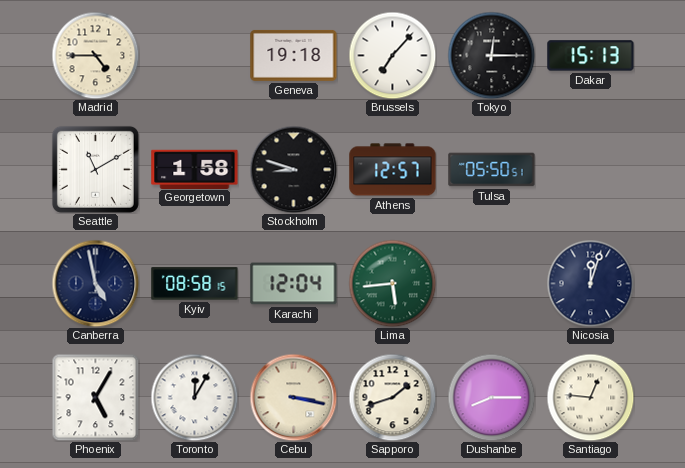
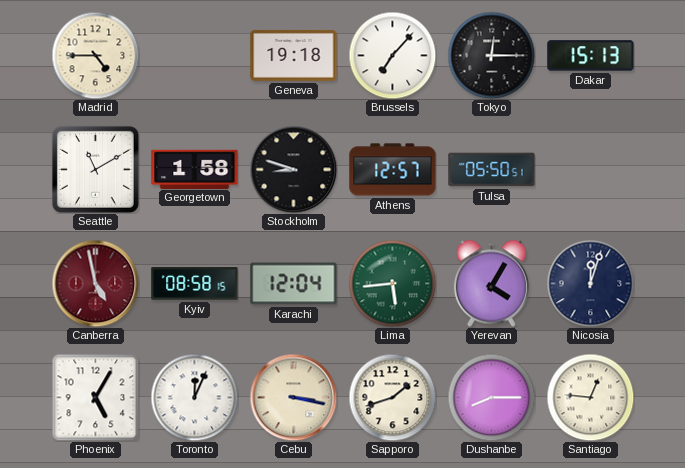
Canberra dial: navy -> burgundy
Yerevan: none -> 4:05
Toronto: 12:05 -> 12:04
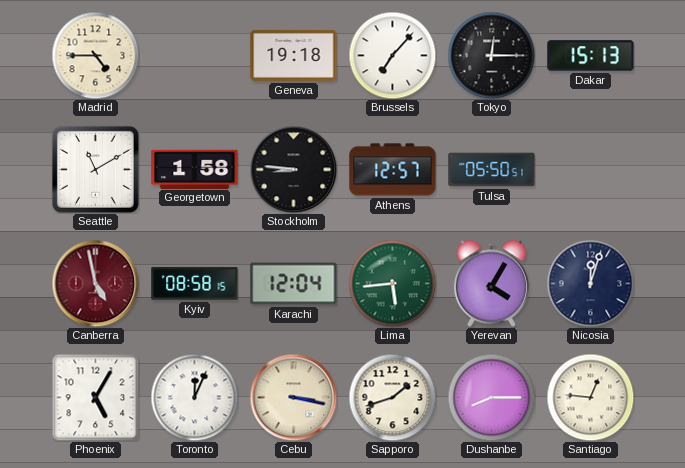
Stockholm: 8:48 -> 8:46
